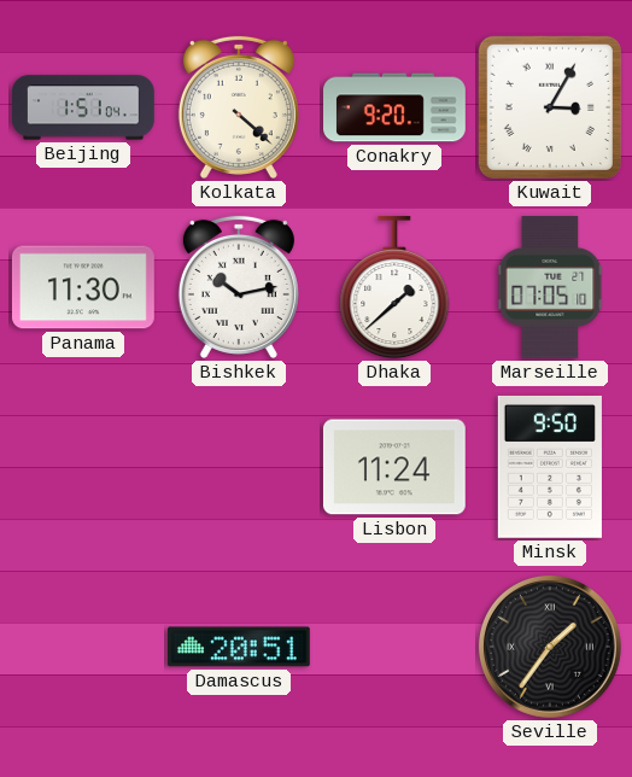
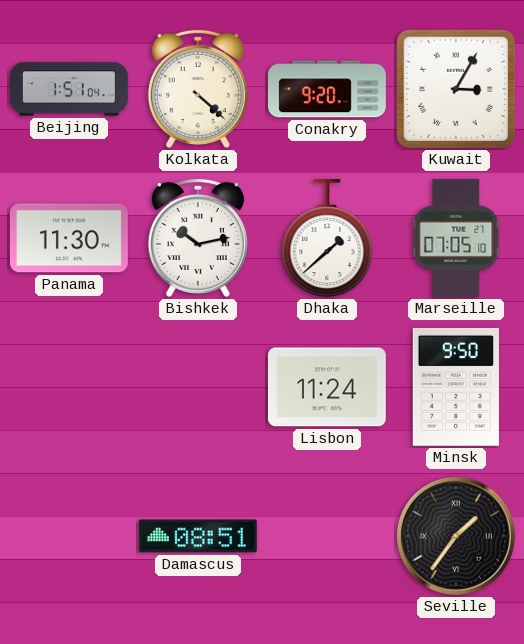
Damascus: 20:51 -> 08:51
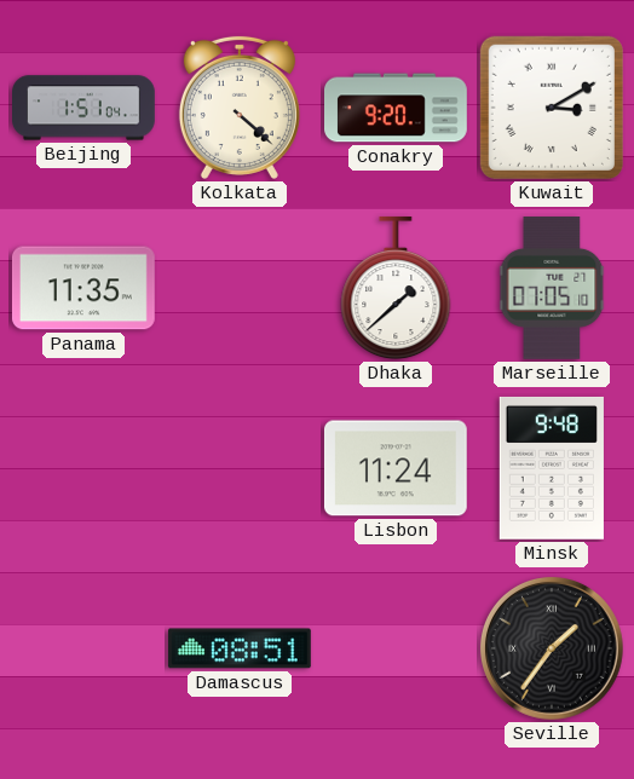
Kuwait: 3:05 -> 3:10
Panama: 11:30 -> 11:35
Bishkek: 10:13 -> none
Minsk: 9:50 -> 9:48
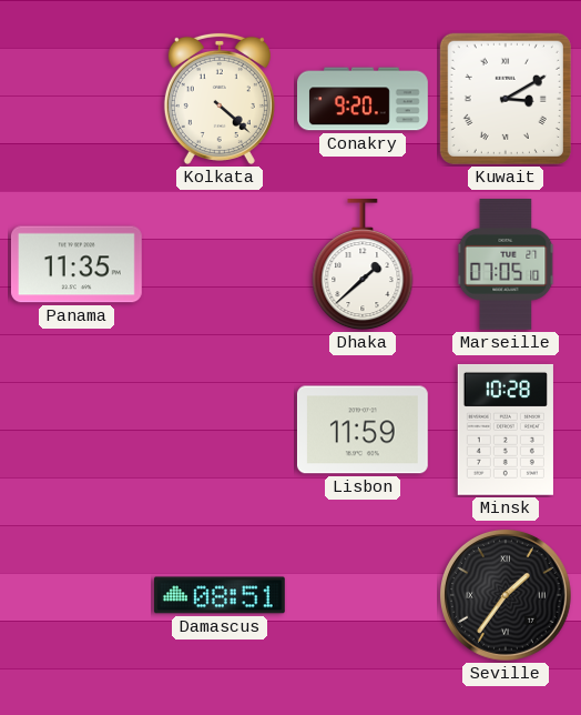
Beijing: 1:51 -> none
Lisbon: 11:24 -> 11:59
Minsk: 9:48 -> 10:28
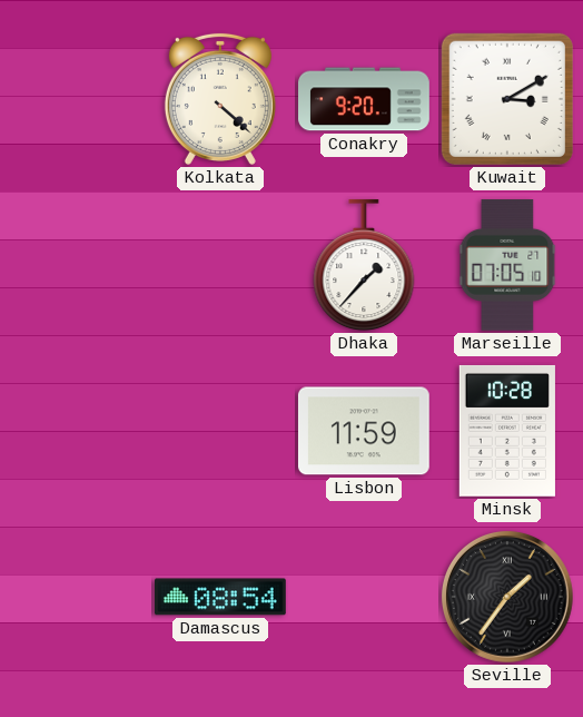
Panama: 11:35 -> none
Dhaka: 1:38 -> 1:37
Damascus: 08:51 -> 08:54
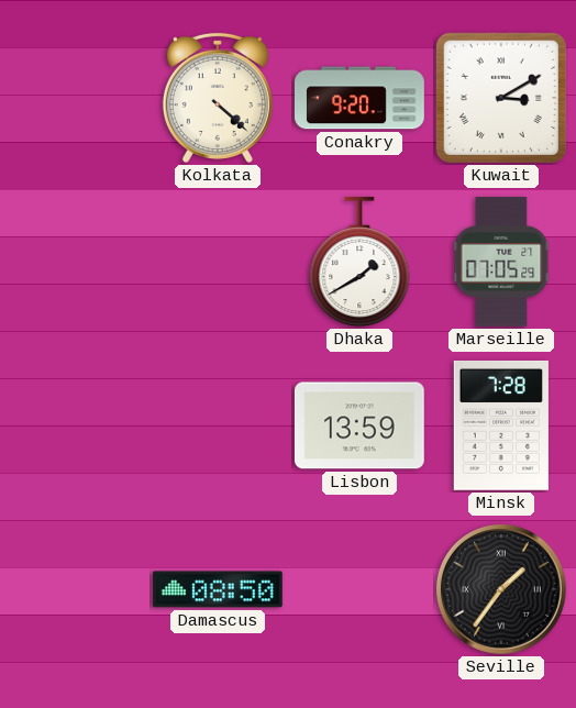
Dhaka: 1:37 -> 1:40
Marseille: 07:05:10 -> 07:05:29
Lisbon: 11:59 -> 13:59
Minsk: 10:28 -> 7:28
Damascus: 08:54 -> 08:50
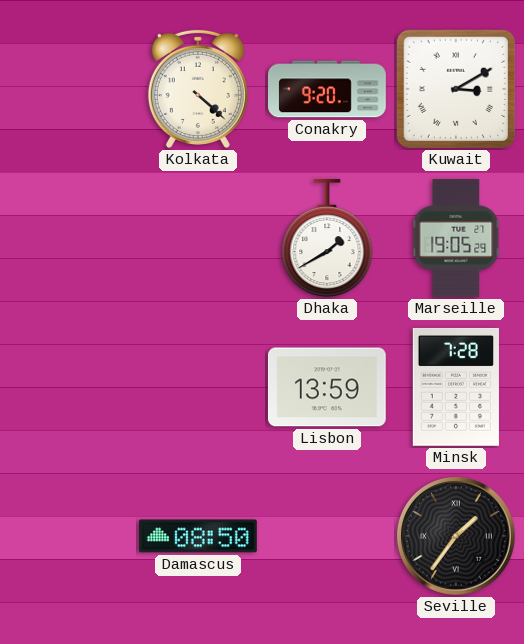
Marseille: 07:05 -> 19:05
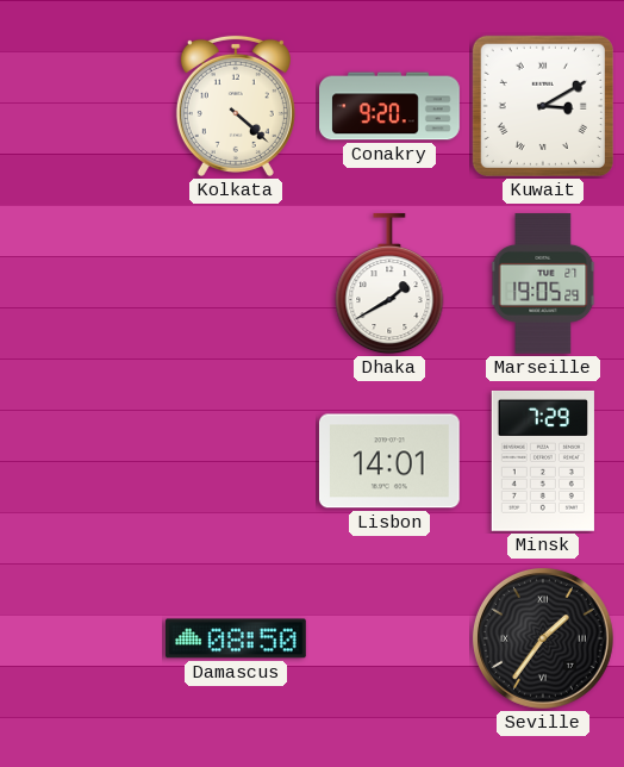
Lisbon: 13:59 -> 14:01
Minsk: 7:28 -> 7:29
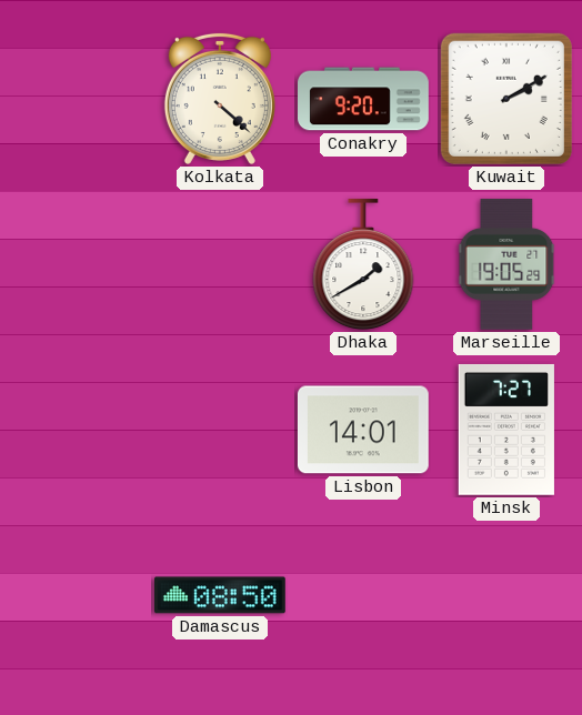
Kuwait: 3:10 -> 2:10
Minsk: 7:29 -> 7:27
Seville: 1:36 -> none
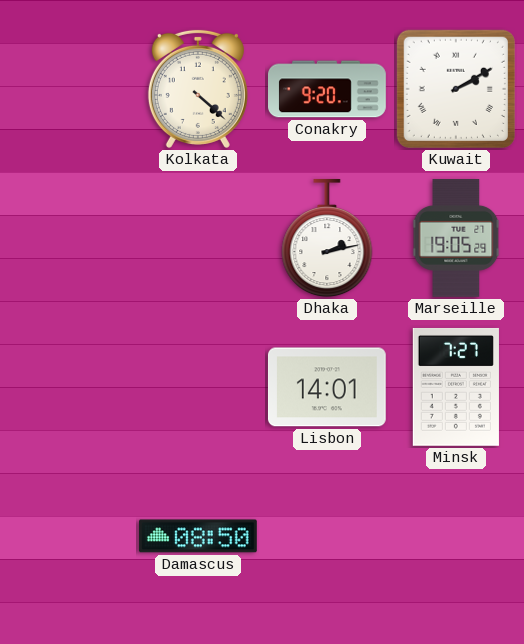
Dhaka: 1:40 -> 2:13
